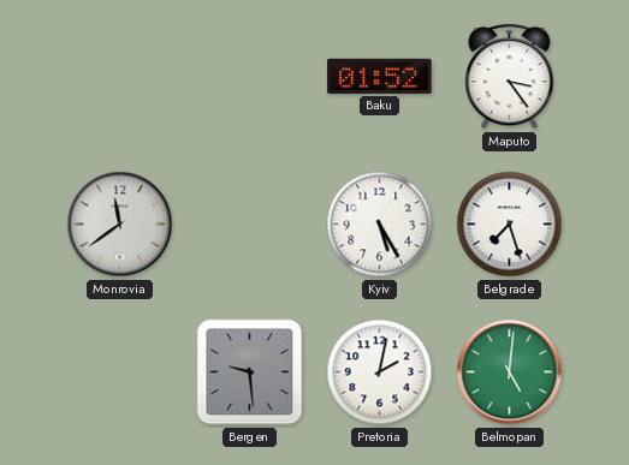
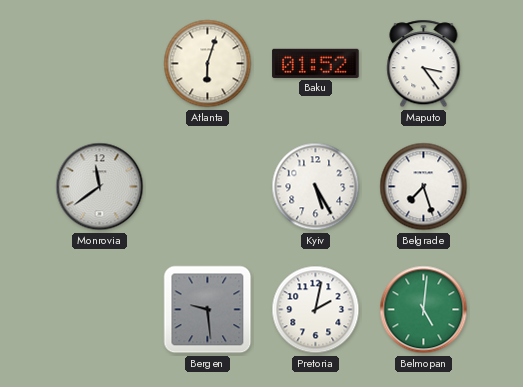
Atlanta: none -> 6:03
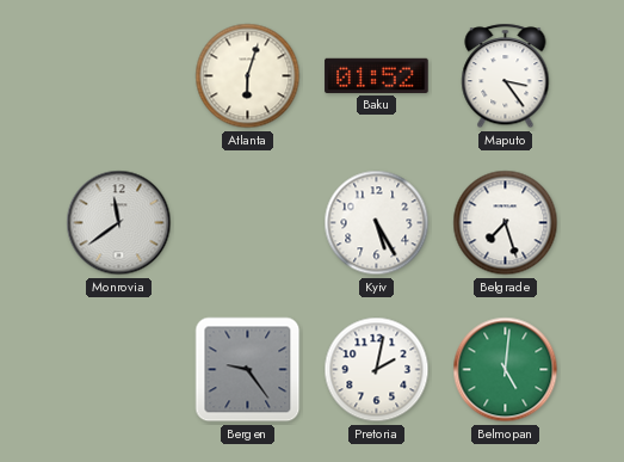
Bergen: 9:29 -> 9:24
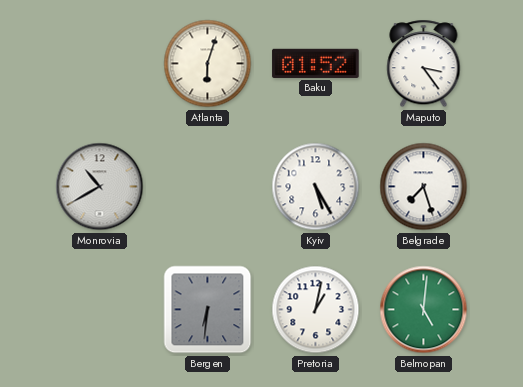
Monrovia: 11:39 -> 10:40
Bergen: 9:24 -> 6:31
Pretoria: 2:02 -> 1:02
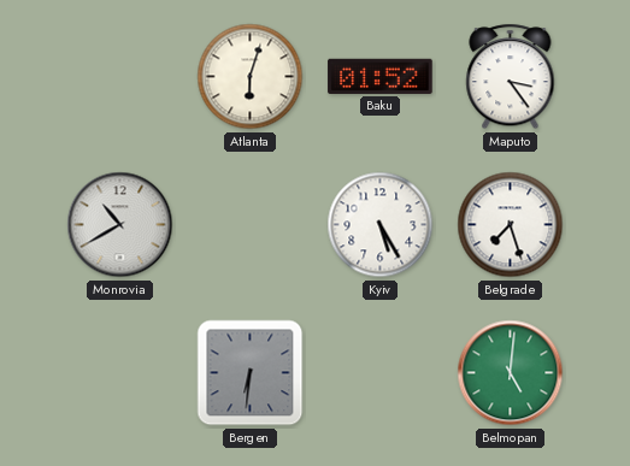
Pretoria: 1:02 -> none
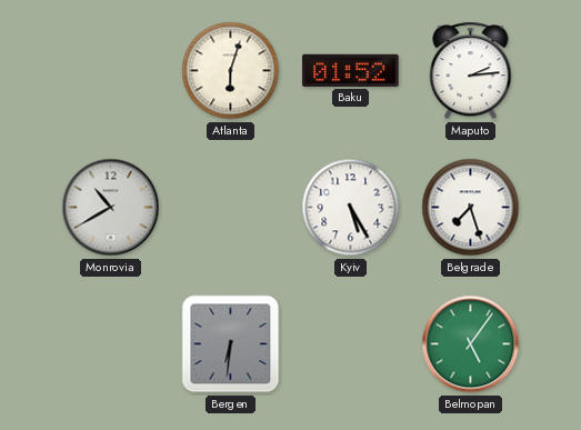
Maputo: 3:24 -> 2:14
Belmopan: 5:01 -> 5:06
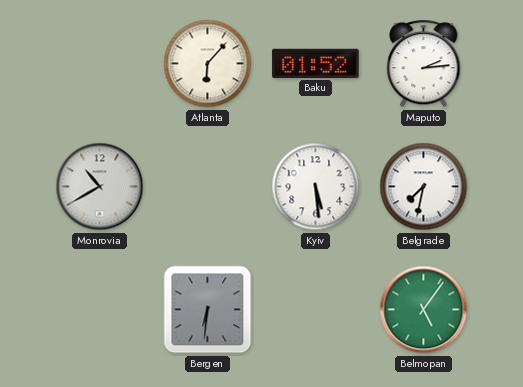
Atlanta: 6:03 -> 6:07
Kyiv: 5:25 -> 5:29
Belgrade: 7:27 -> 7:32
